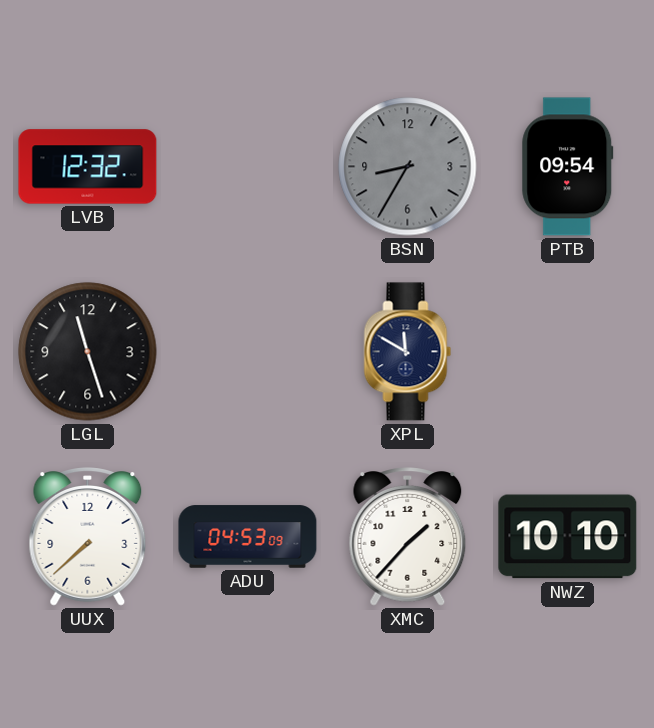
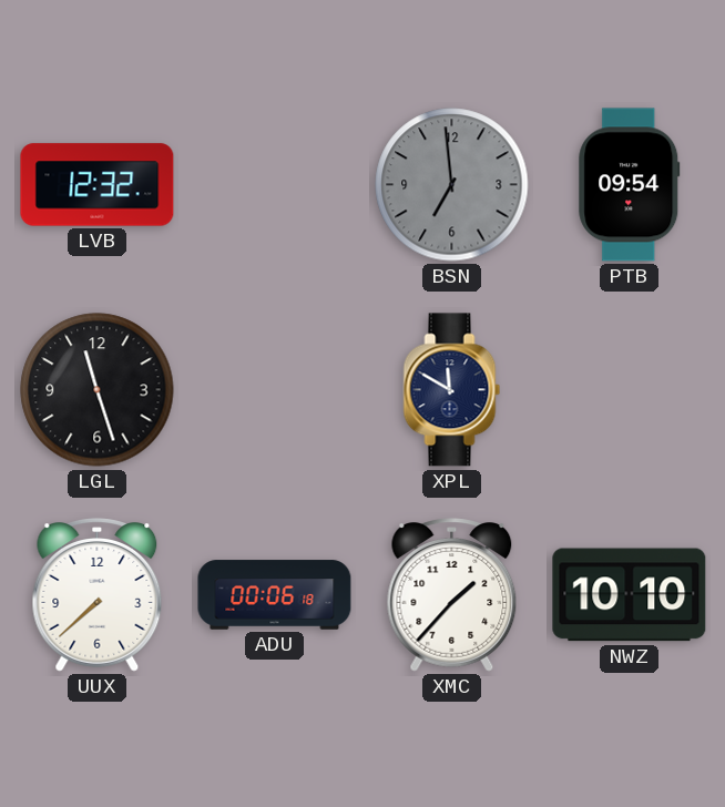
BSN: 8:35 -> 6:59
ADU: 04:53 -> 00:06
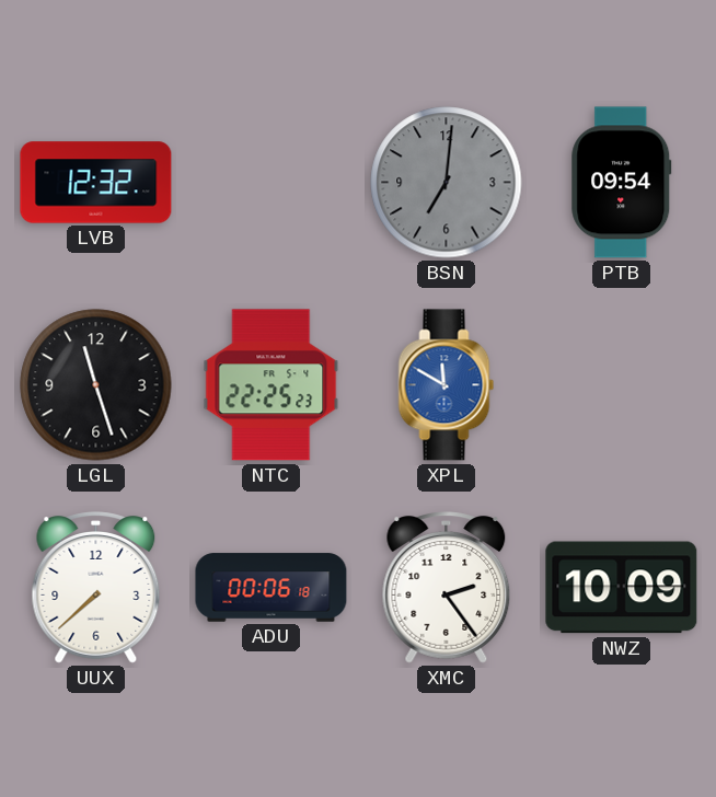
BSN: 6:59 -> 7:01
NTC: none -> 22:25
XPL dial: navy -> blue
XMC: 1:37 -> 2:24
NWZ: 10:10 -> 10:09
